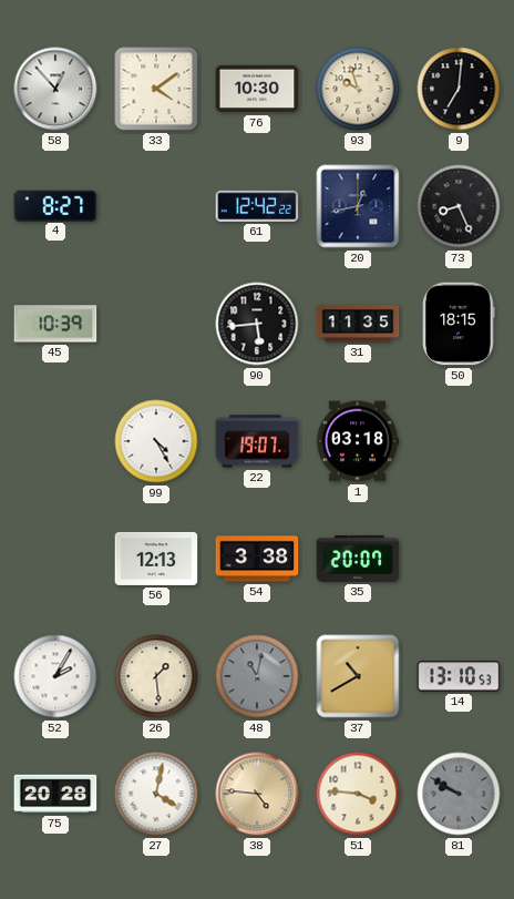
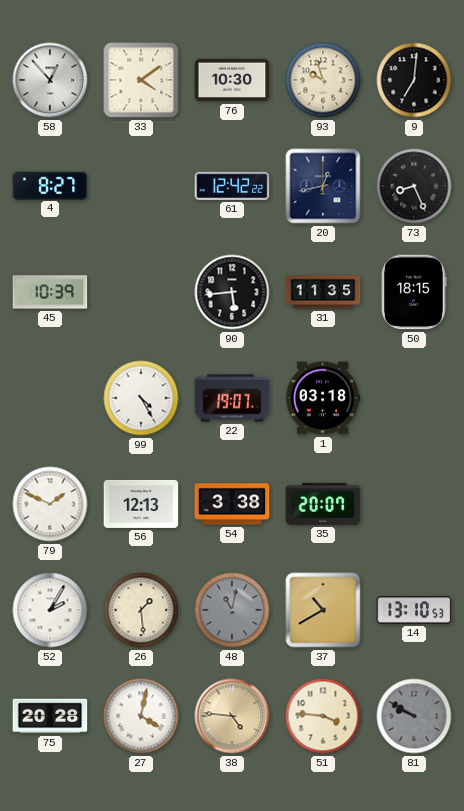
79: none -> 1:49
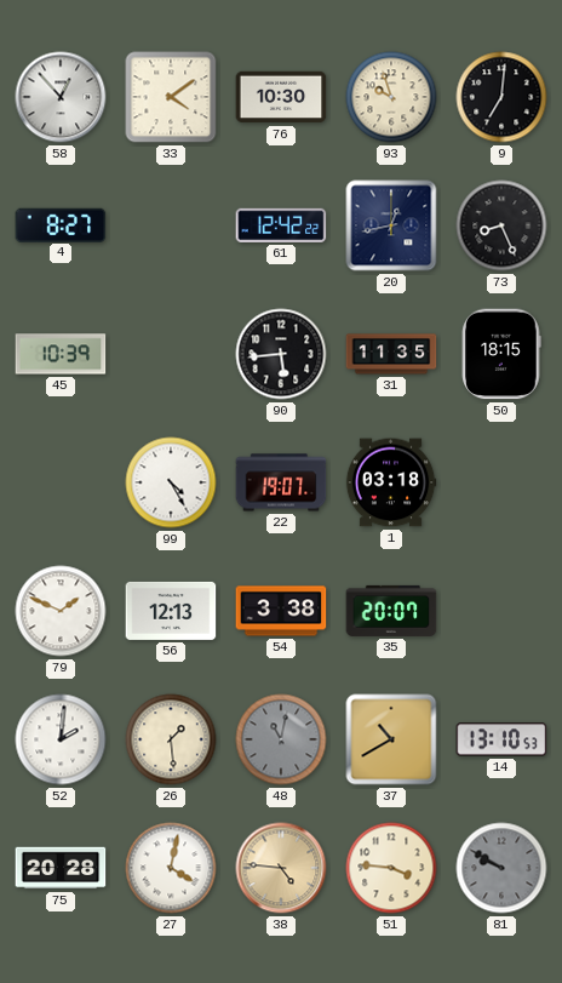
52: 2:05 -> 2:01
